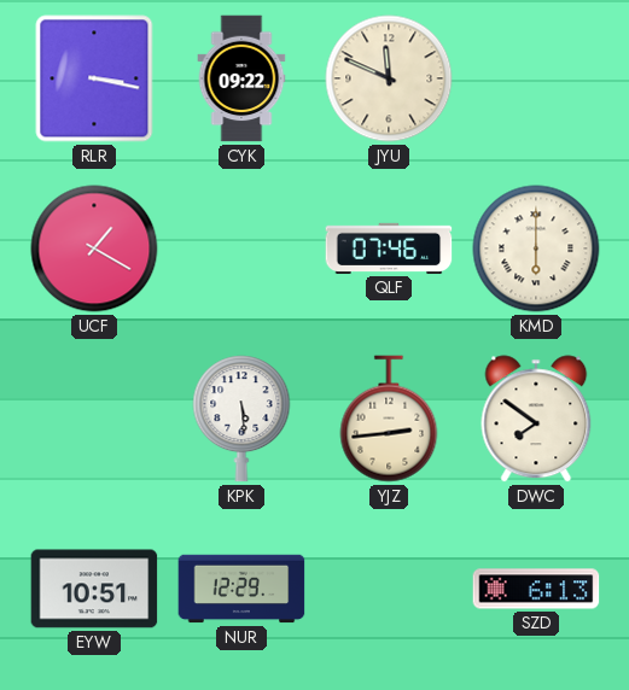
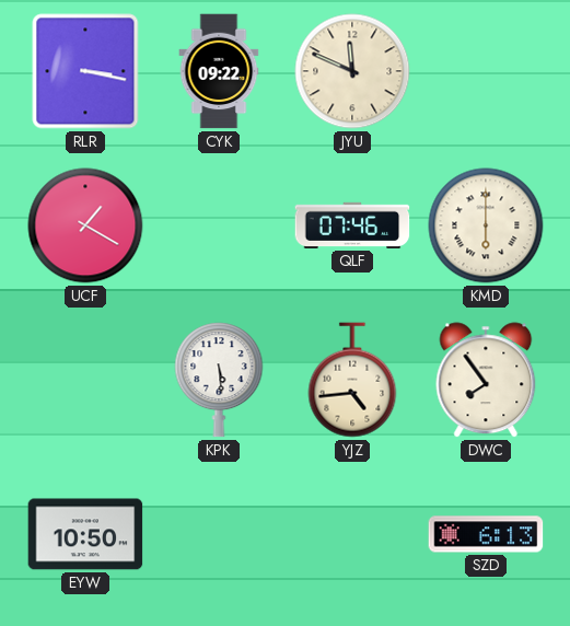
YJZ: 2:44 -> 4:44
DWC: 7:51 -> 7:54
EYW: 10:51 -> 10:50
NUR: 12:29 -> none
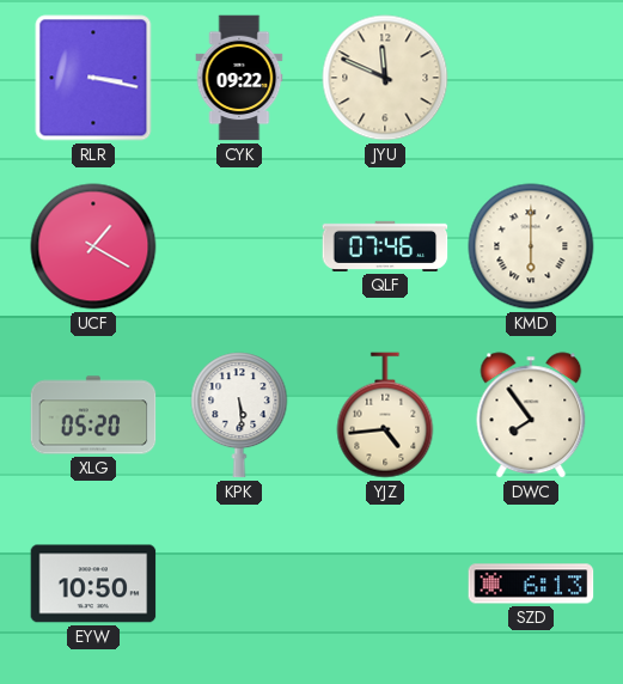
XLG: none -> 05:20
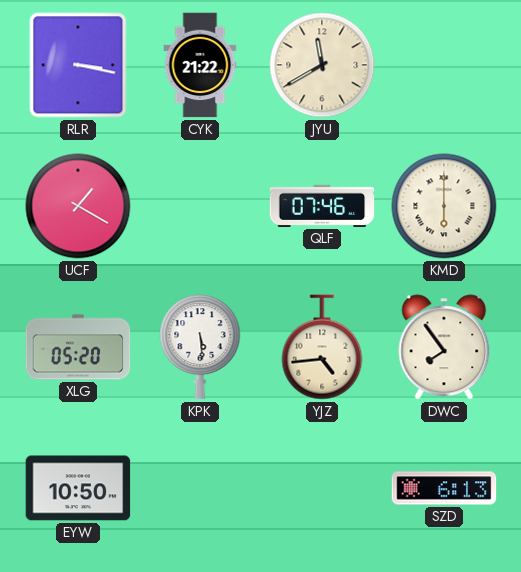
CYK: 09:22 -> 21:22
JYU: 11:49 -> 11:40
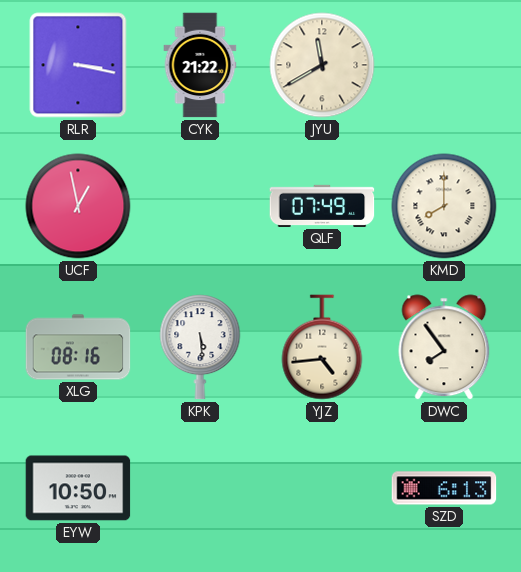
UCF: 1:20 -> 12:58
QLF: 07:46 -> 07:49
KMD: 6:00 -> 8:00
XLG: 05:20 -> 08:16
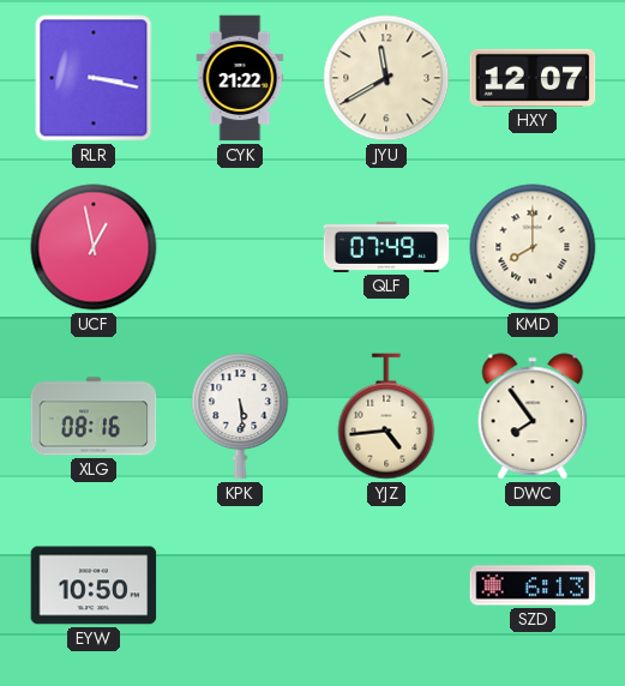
HXY: none -> 12:07
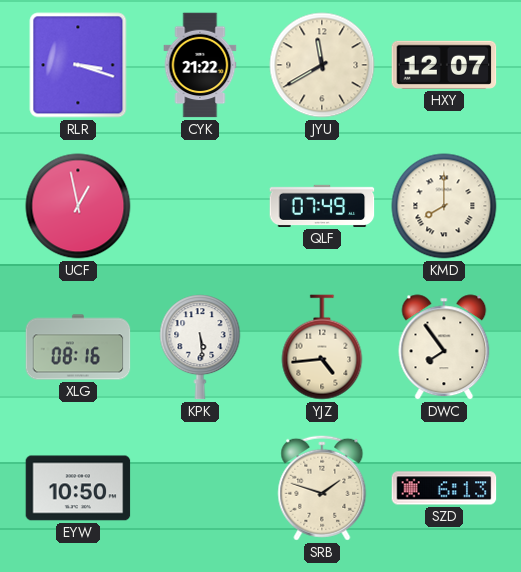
RLR: 3:17 -> 3:18
SRB: none -> 1:48
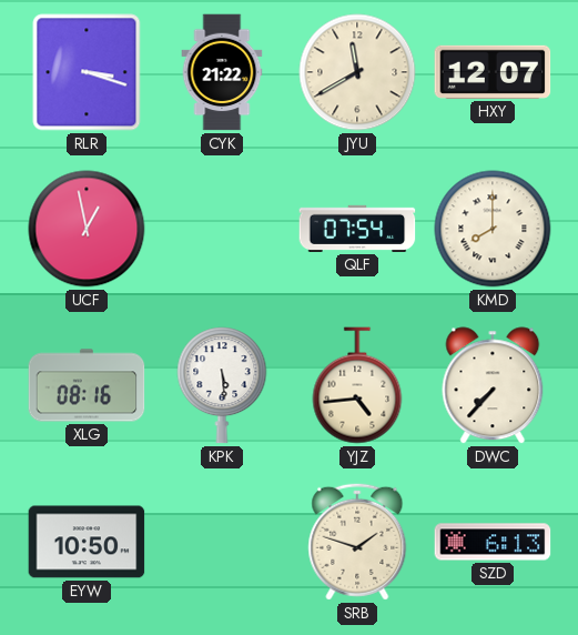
QLF: 07:49 -> 07:54
DWC: 7:54 -> 7:37
